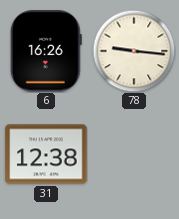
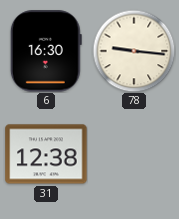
6: 16:26 -> 16:30
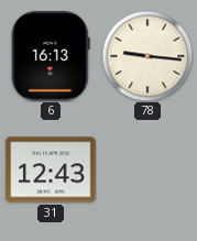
6: 16:30 -> 16:13
31: 12:38 -> 12:43
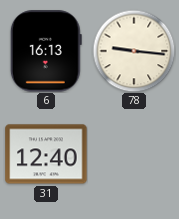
31: 12:43 -> 12:40
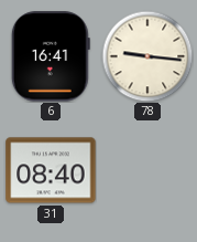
6: 16:13 -> 16:41
31: 12:40 -> 08:40
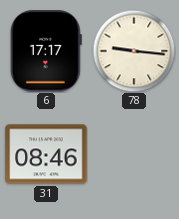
6: 16:41 -> 17:17
31: 08:40 -> 08:46
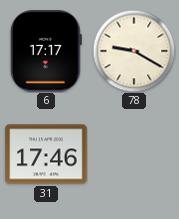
78: 9:16 -> 9:20
31: 08:46 -> 17:46
